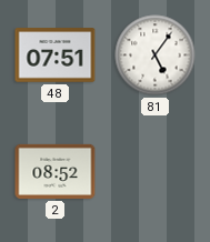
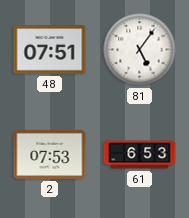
2: 08:52 -> 07:53
61: none -> 6:53
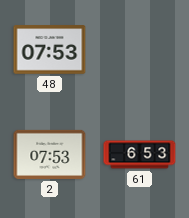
48: 07:51 -> 07:53
81: 5:06 -> none
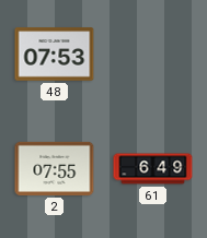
2: 07:53 -> 07:55
61: 6:53 -> 6:49
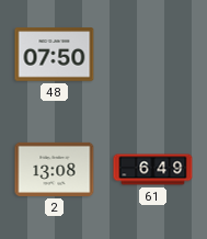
48: 07:53 -> 07:50
2: 07:55 -> 13:08
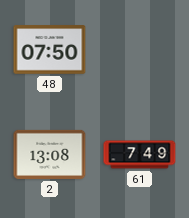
61: 6:49 -> 7:49
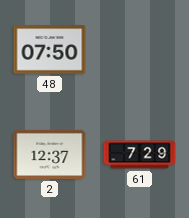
2: 13:08 -> 12:37
61: 7:49 -> 7:29
